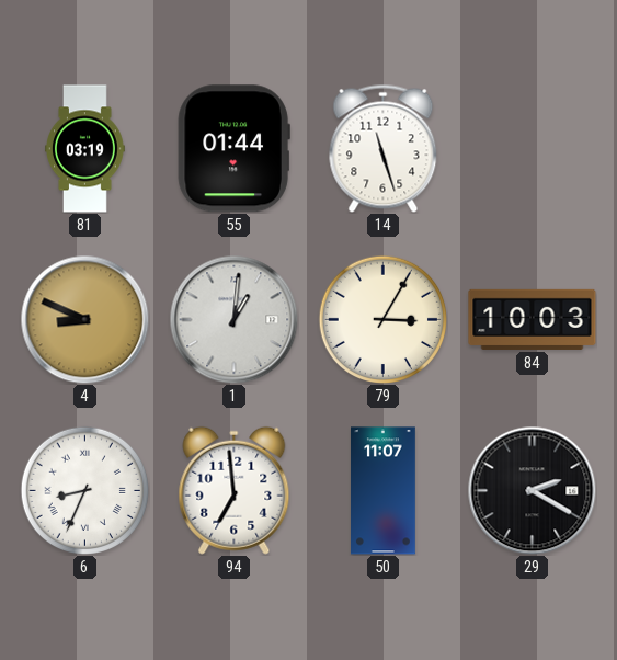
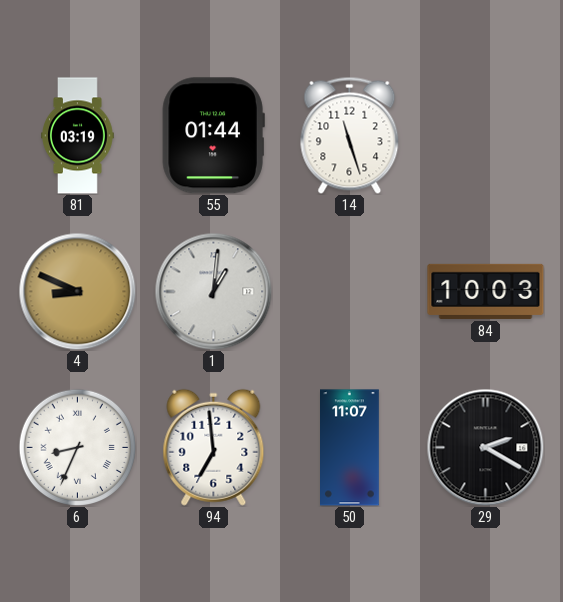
79: 3:05 -> none
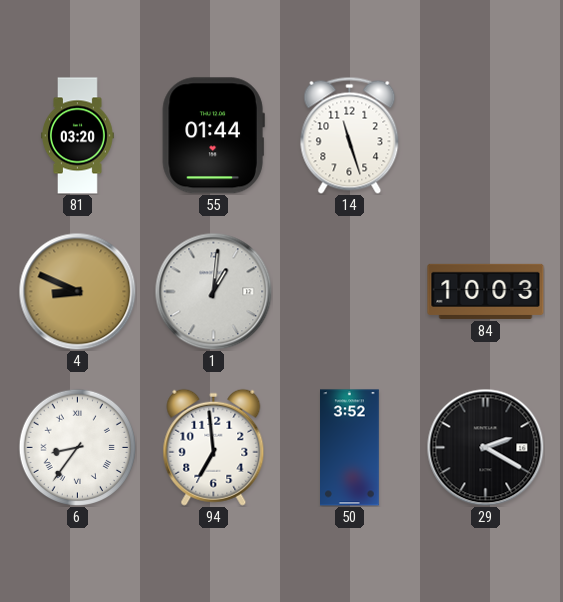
81: 03:19 -> 03:20
6: 8:34 -> 8:36
50: 11:07 -> 3:52
